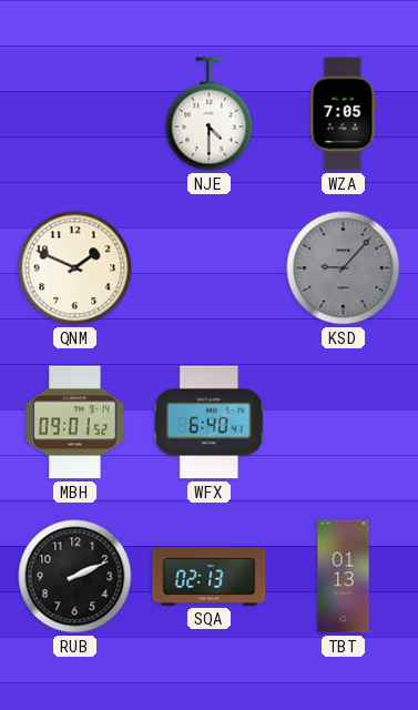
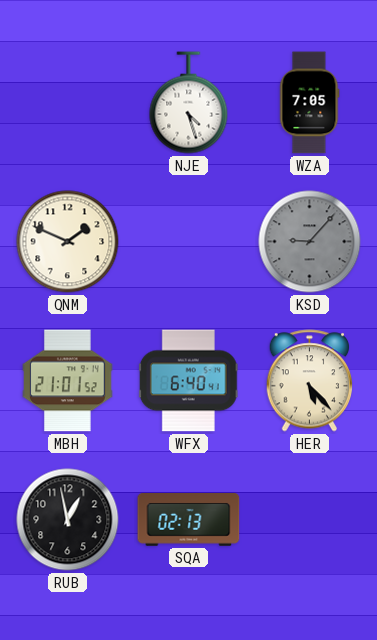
NJE: 4:30 -> 4:27
MBH: 09:01 -> 21:01
HER: none -> 5:23
RUB: 2:11 -> 12:58
TBT: 01:13 -> none
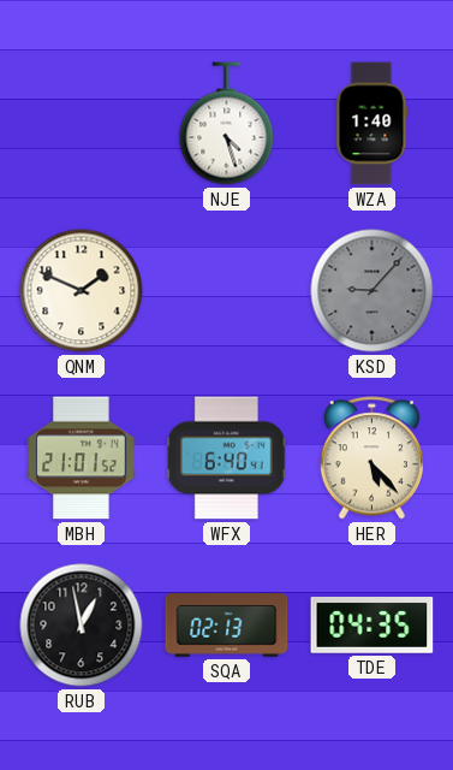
WZA: 7:05 -> 1:40
TDE: none -> 04:35
